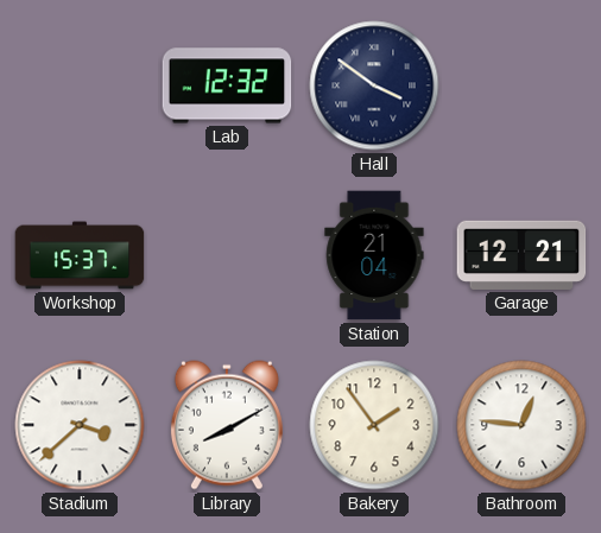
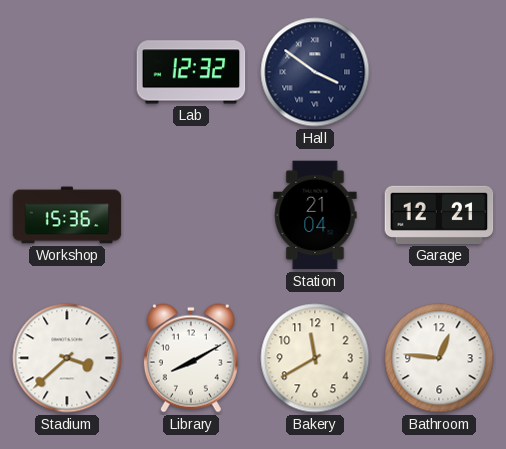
Workshop: 15:37 -> 15:36
Bakery: 1:54 -> 11:40
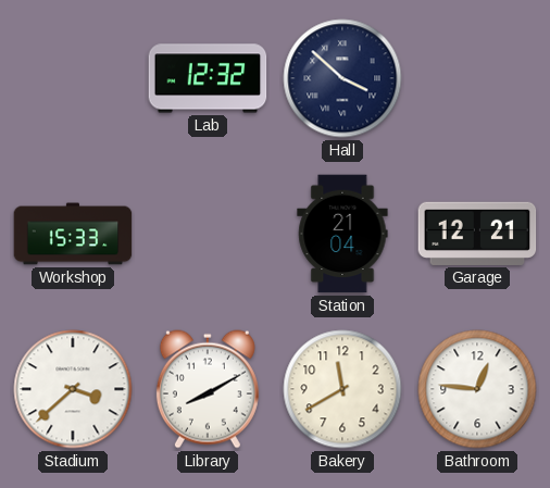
Hall: 3:51 -> 3:52
Workshop: 15:36 -> 15:33
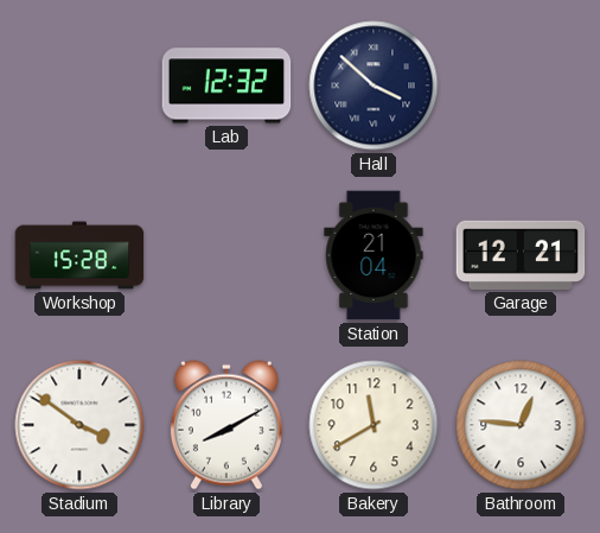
Workshop: 15:33 -> 15:28
Stadium: 3:38 -> 3:51
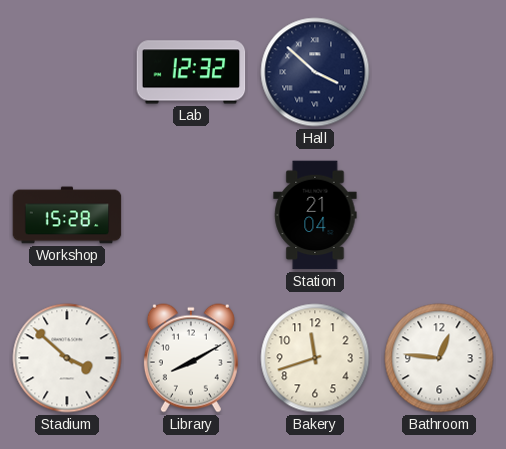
Garage: 12:21 -> none
Stadium: 3:51 -> 3:52
Bakery: 11:40 -> 11:42
